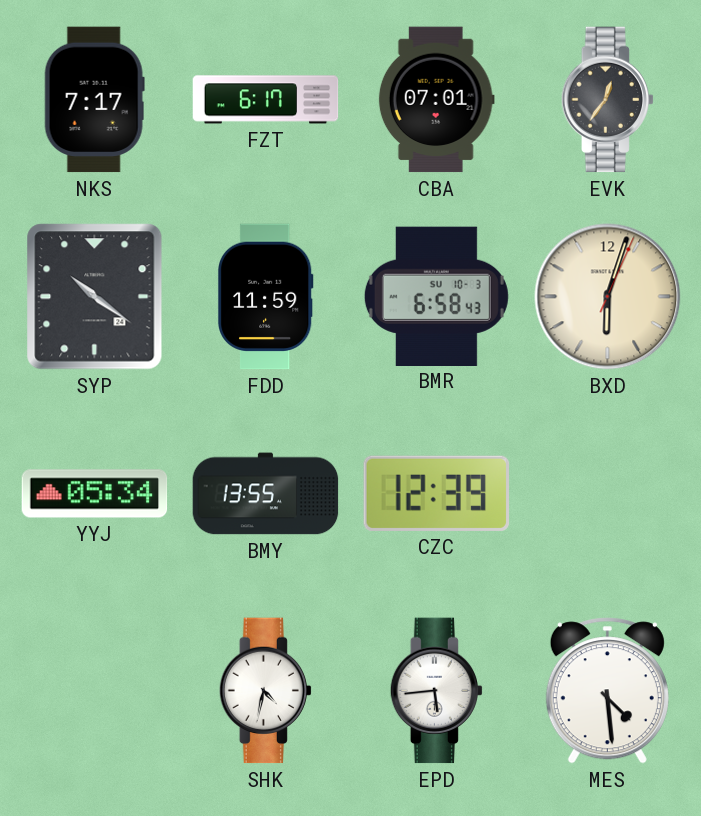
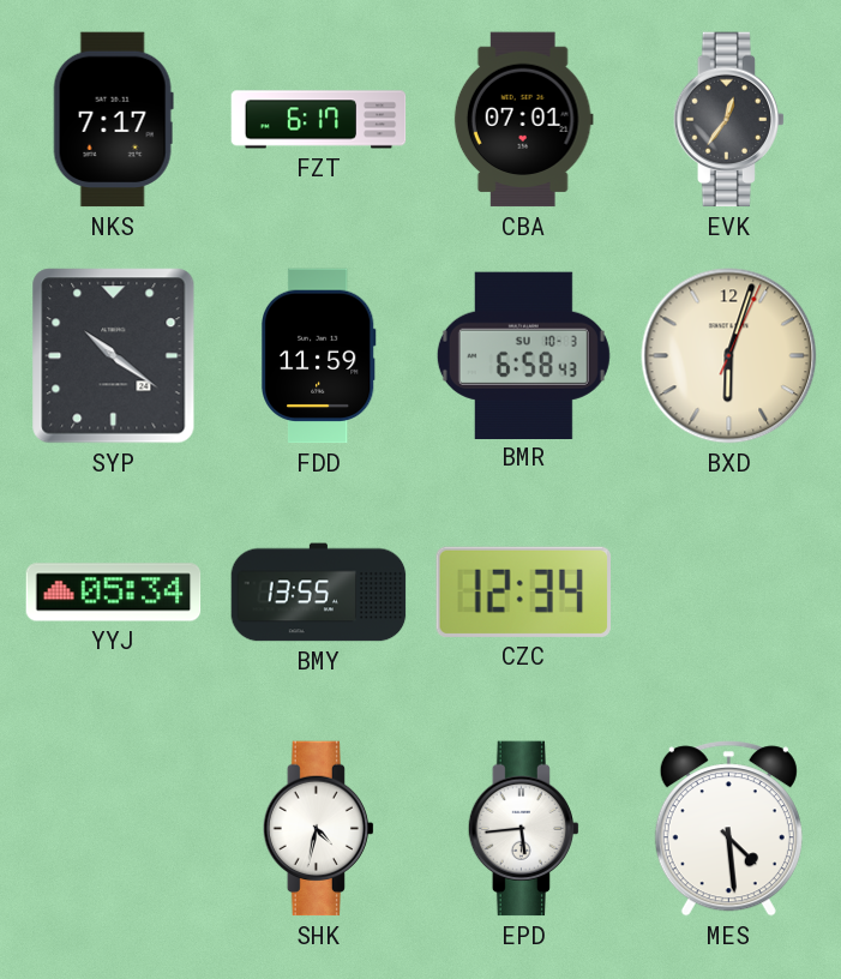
CZC: 12:39 -> 12:34
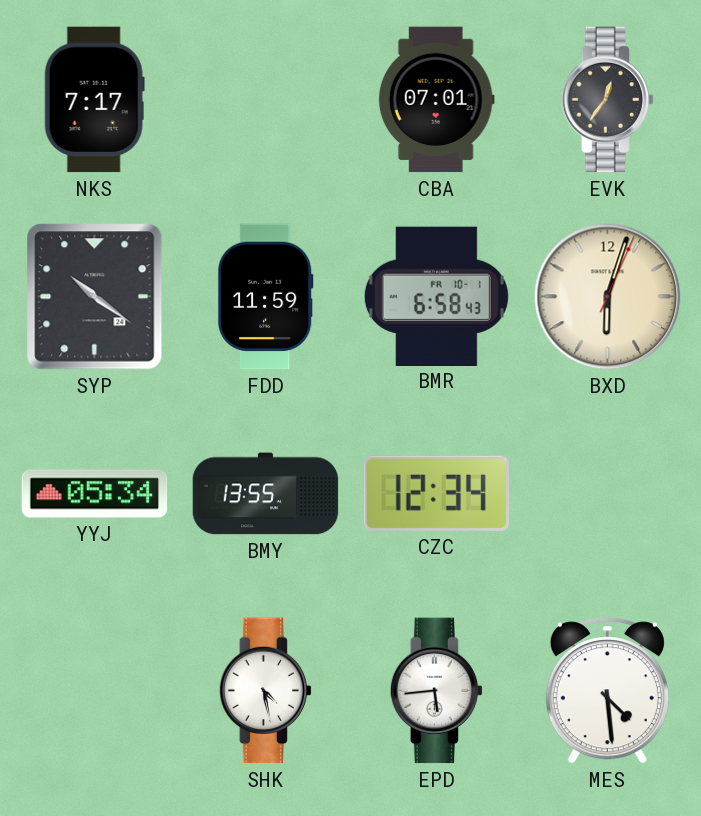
FZT: 6:17 -> none
BMR date: SU 10-3 -> FR 10-1
SHK: 4:32 -> 4:28
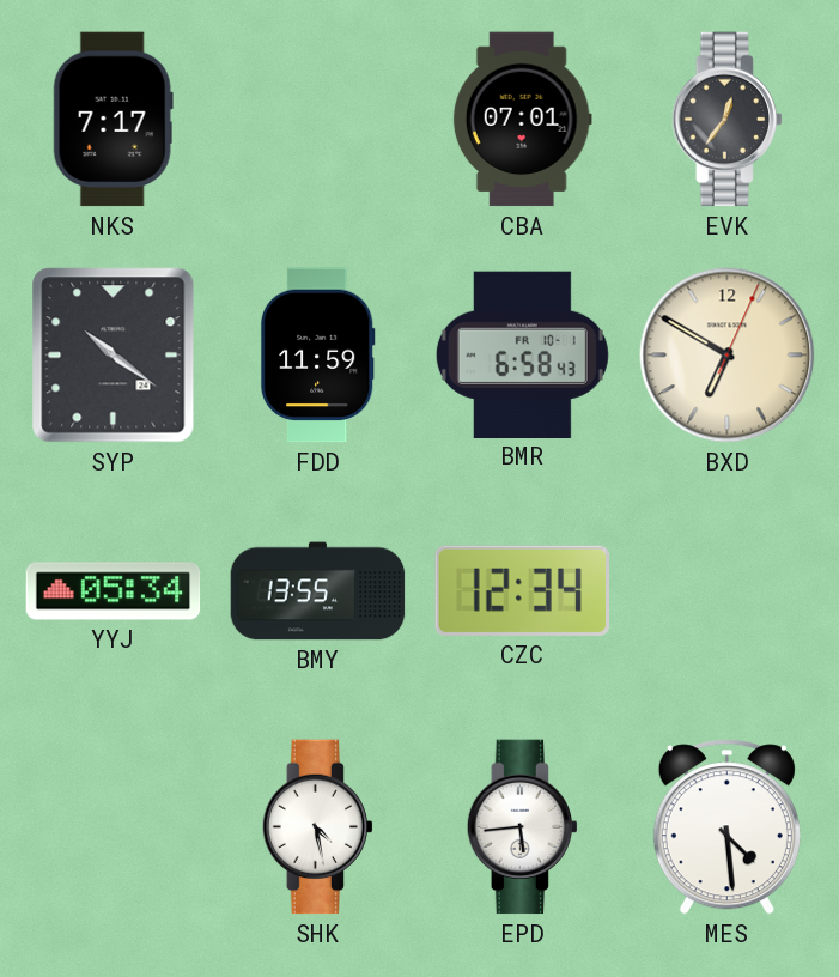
BXD: 6:03 -> 6:50
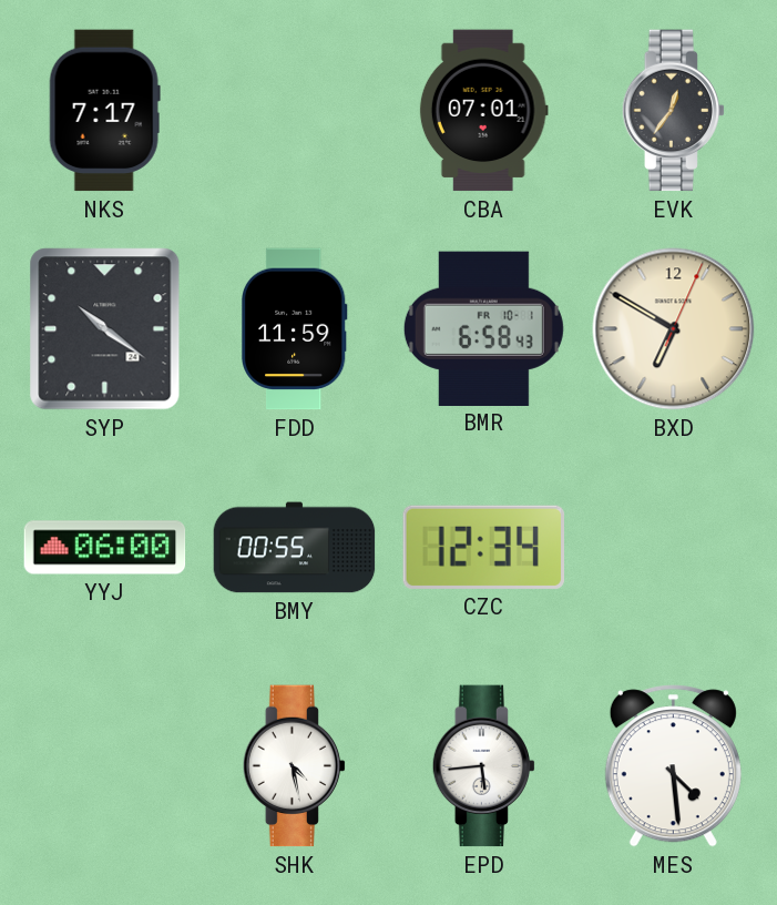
YYJ: 05:34 -> 06:00
BMY: 13:55 -> 00:55
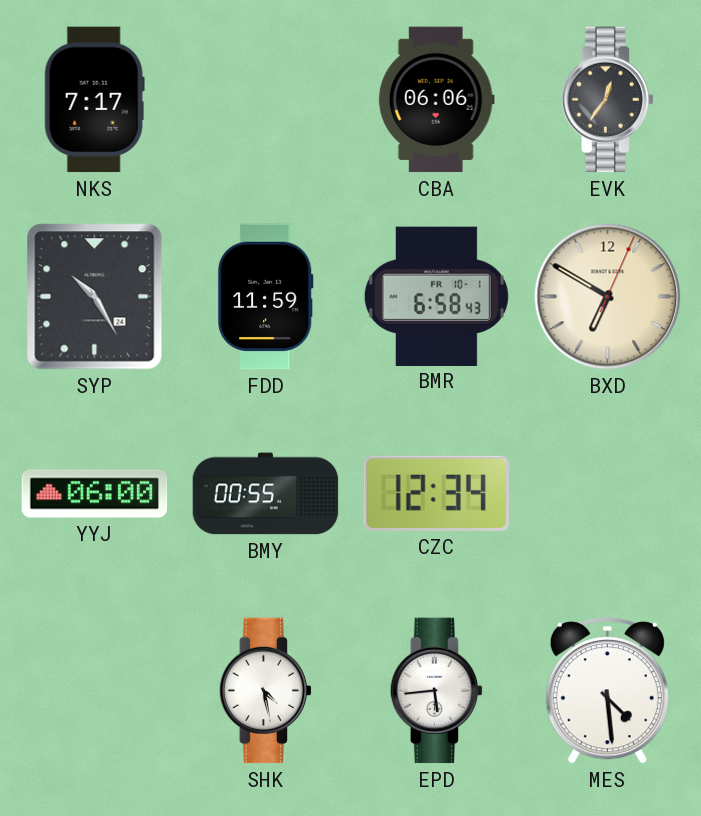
CBA: 07:01 -> 06:06
SYP: 10:21 -> 10:25
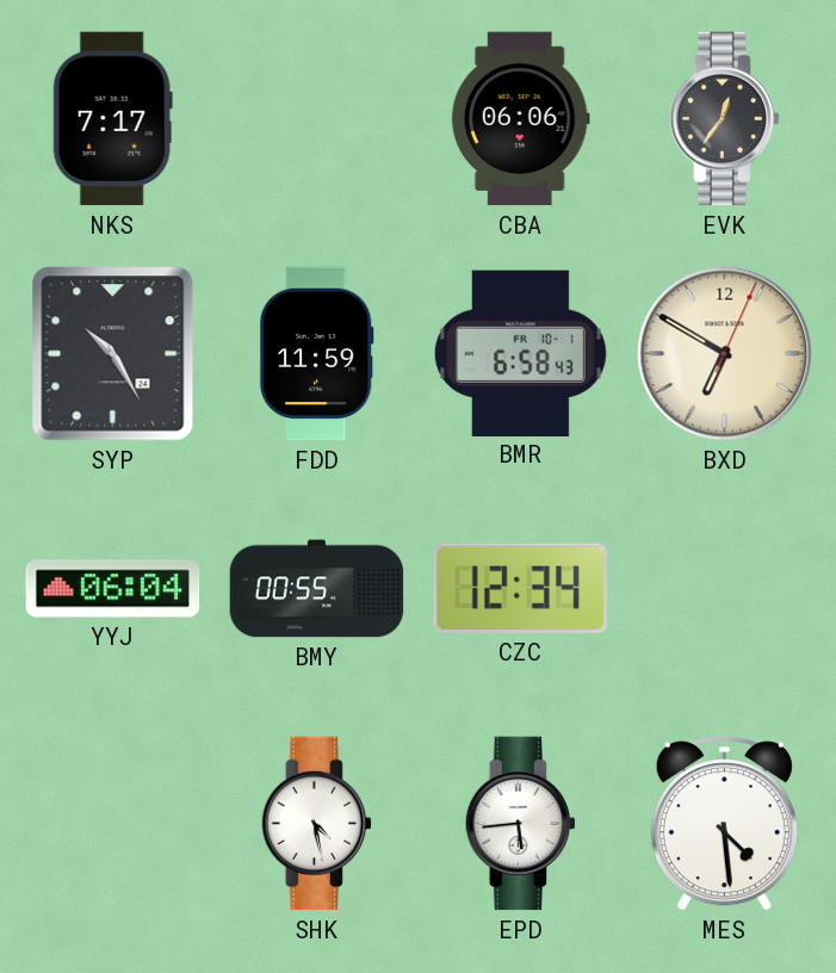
YYJ: 06:00 -> 06:04
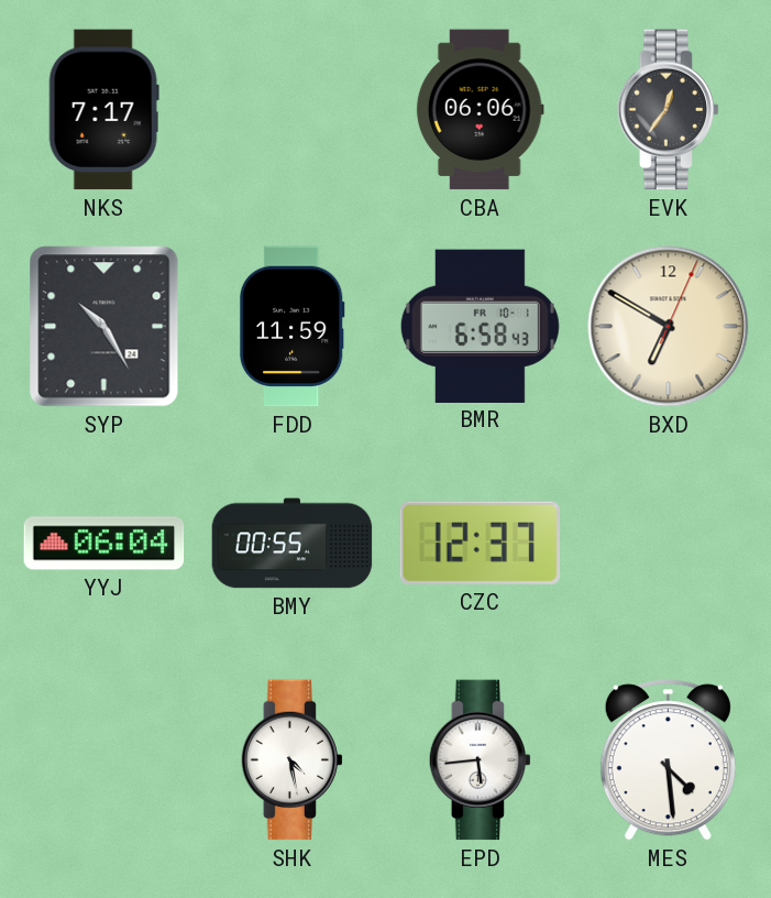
CZC: 12:34 -> 12:37
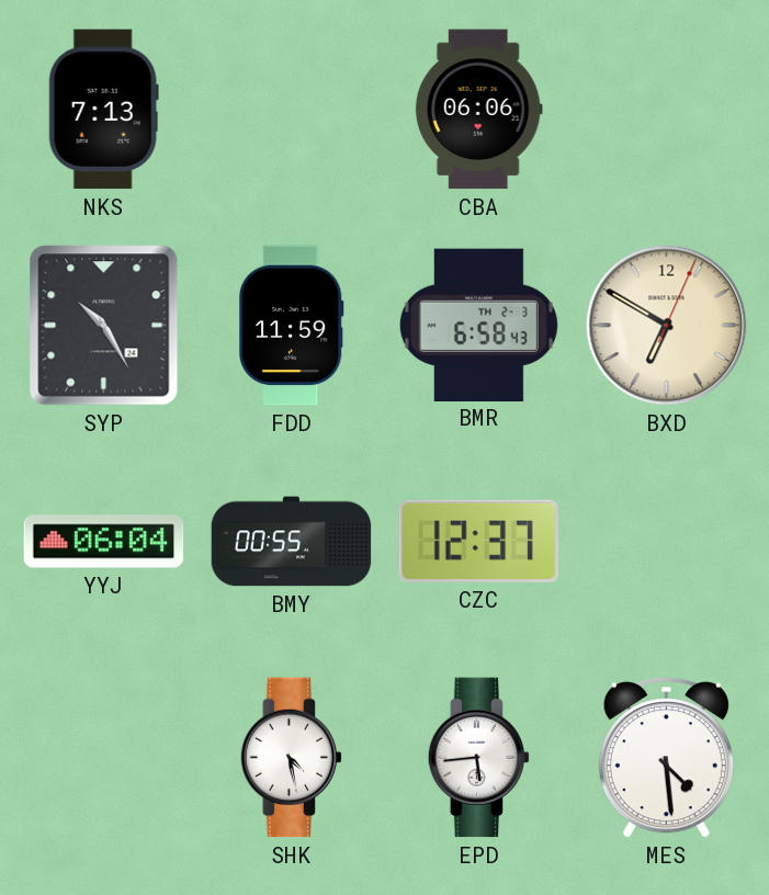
NKS: 7:17 -> 7:13
EVK: 12:36 -> none
BMR date: FR 10-1 -> TH 2-3
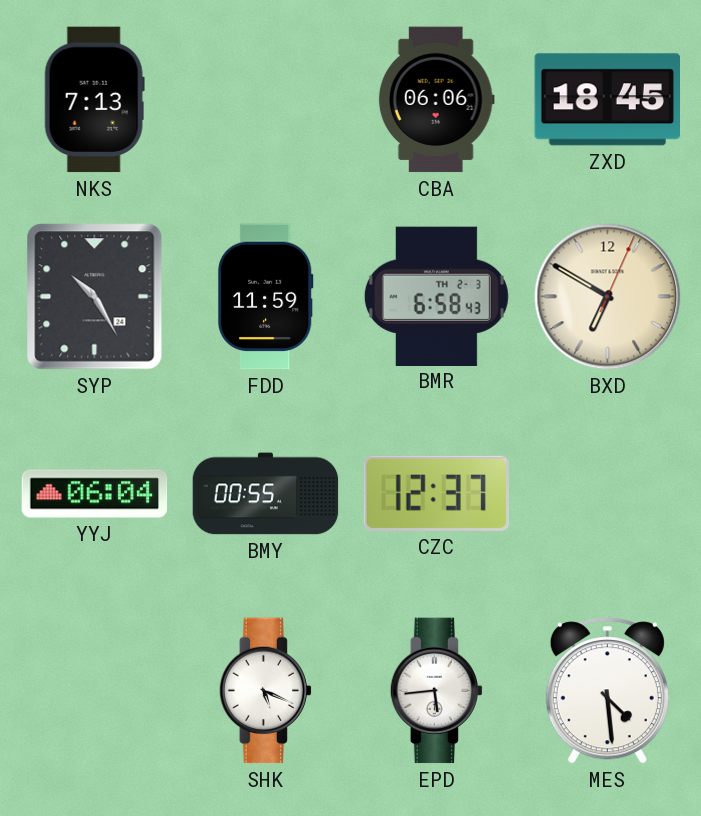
ZXD: none -> 18:45
SHK: 4:28 -> 5:19
